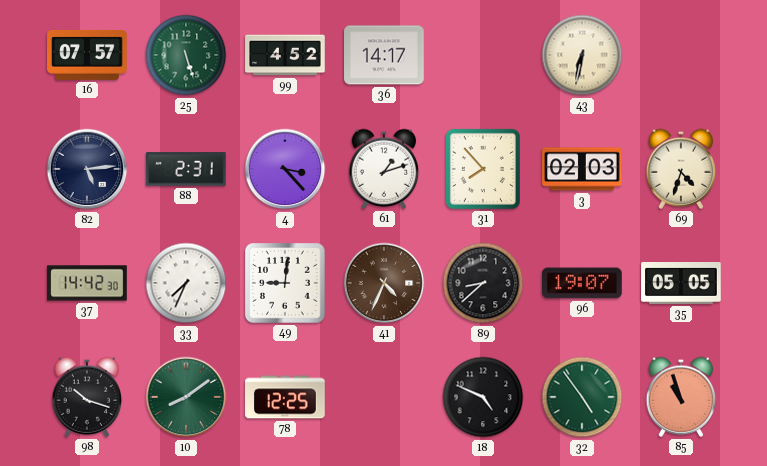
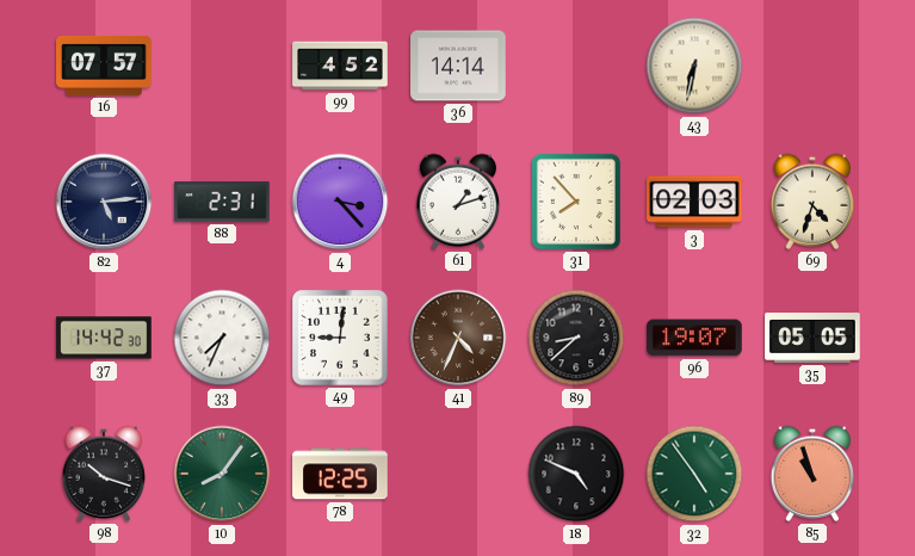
25: 5:27 -> none
36: 14:17 -> 14:14
10: 8:09 -> 8:06
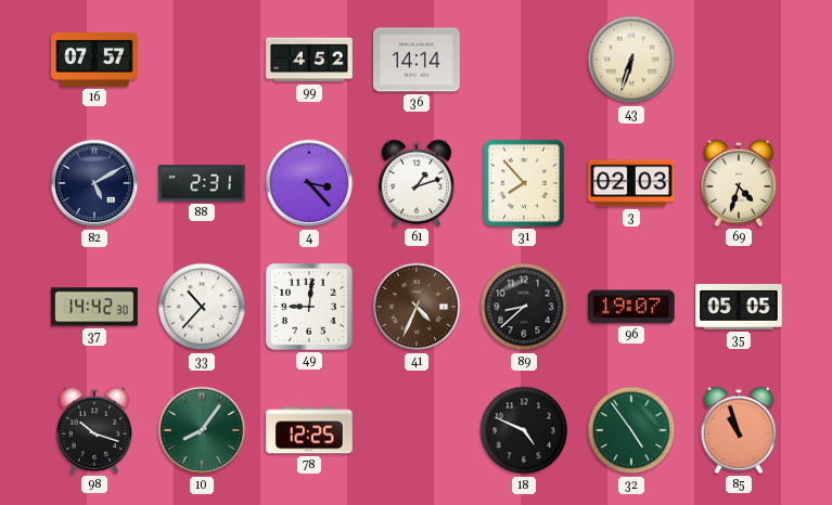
43: 6:32 -> 6:33
82: 5:14 -> 5:10
33: 7:34 -> 10:37
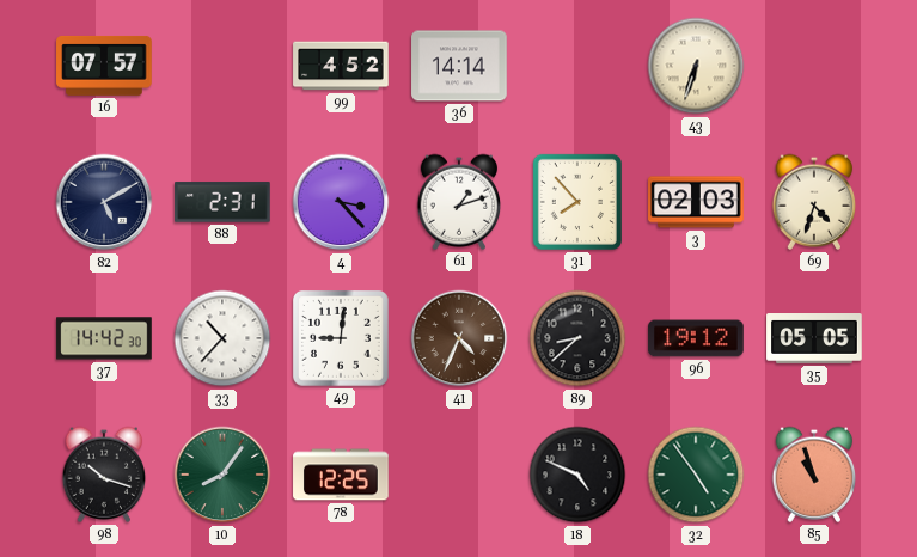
96: 19:07 -> 19:12
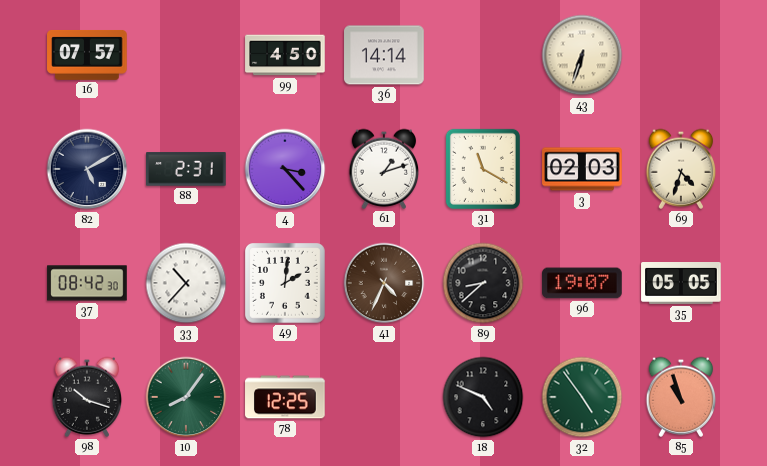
99: 4:52 -> 4:50
31: 7:53 -> 11:20
37: 14:42 -> 08:42
49: 9:01 -> 2:01
96: 19:12 -> 19:07
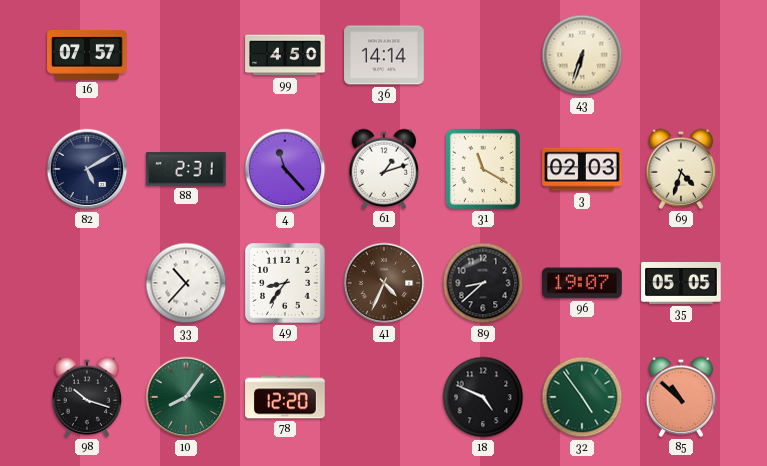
4: 3:23 -> 11:23
37: 08:42 -> none
49: 2:01 -> 8:36
78: 12:25 -> 12:20
85: 10:57 -> 10:52
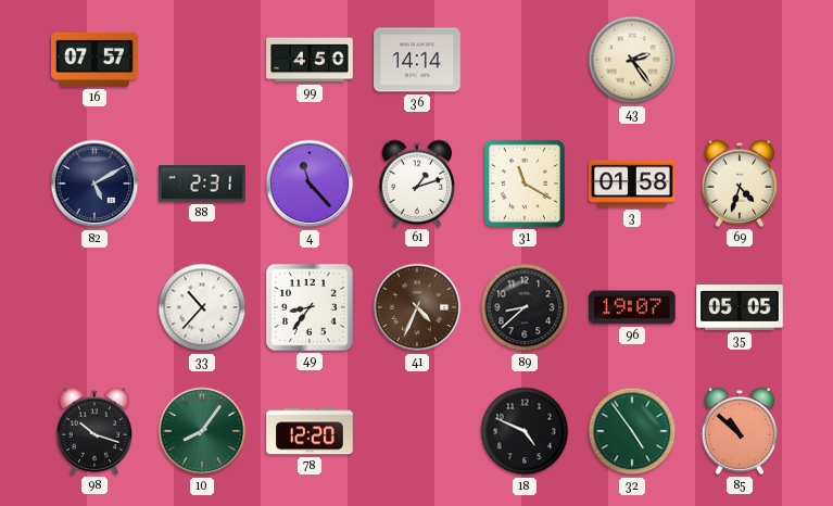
43: 6:33 -> 2:24
3: 02:03 -> 01:58
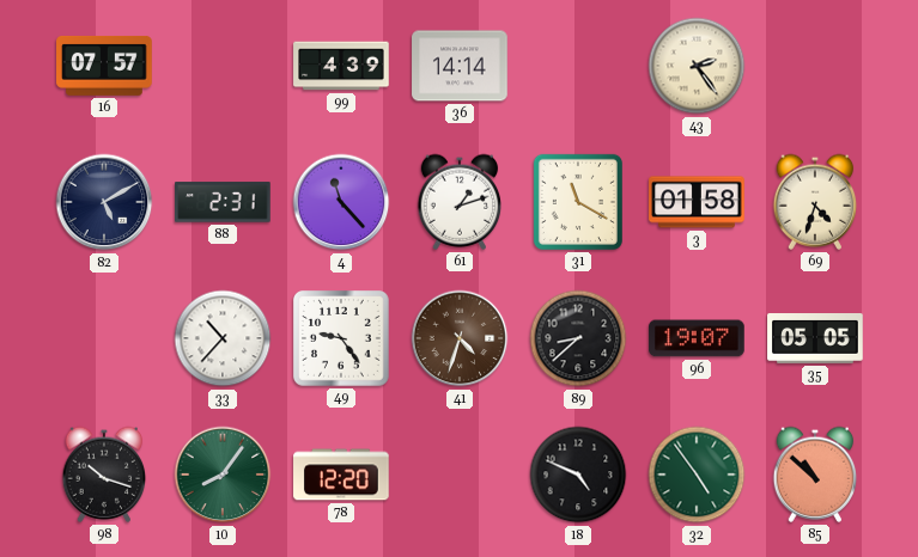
99: 4:50 -> 4:39
49: 8:36 -> 9:24
41: 4:34 -> 4:33
